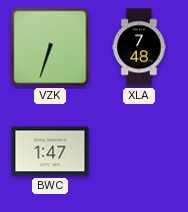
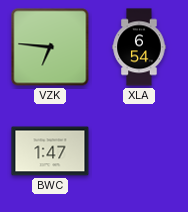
VZK: 6:33 -> 6:46
XLA: 7:48 -> 6:54
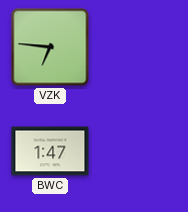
XLA: 6:54 -> none
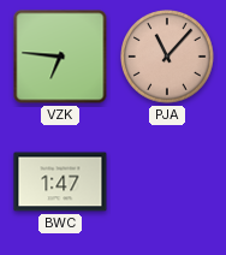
PJA: none -> 11:07
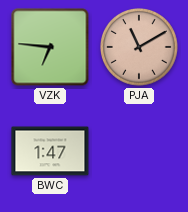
PJA: 11:07 -> 11:10
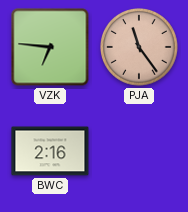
PJA: 11:10 -> 11:24
BWC: 1:47 -> 2:16
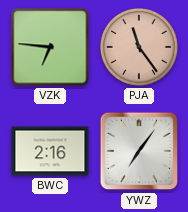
YWZ: none -> 7:06
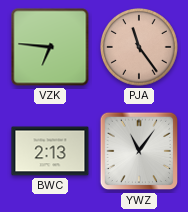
BWC: 2:16 -> 2:13
YWZ: 7:06 -> 11:06
